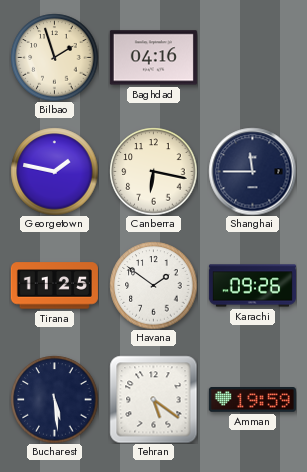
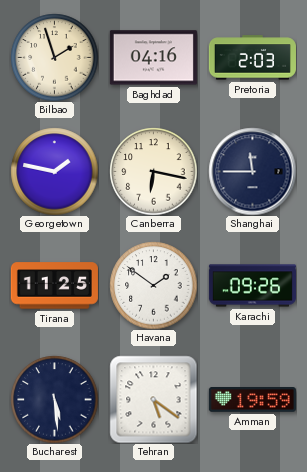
Pretoria: none -> 2:03
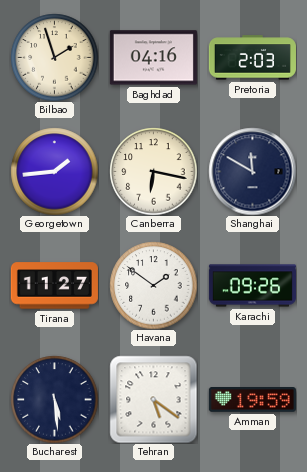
Georgetown: 1:47 -> 1:44
Shanghai: 11:45 -> 11:50
Tirana: 11:25 -> 11:27
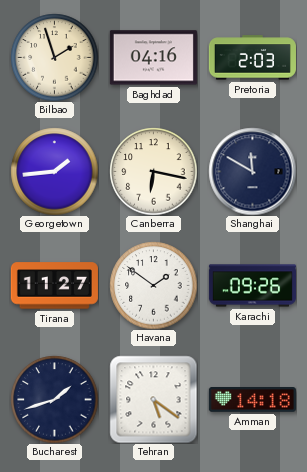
Bucharest: 5:29 -> 1:42
Amman: 19:59 -> 14:18
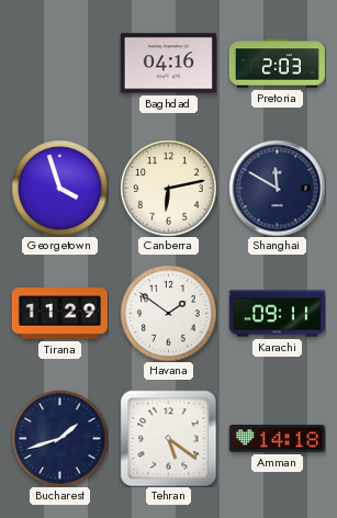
Bilbao: 1:57 -> none
Georgetown: 1:44 -> 3:57
Canberra: 6:17 -> 6:13
Tirana: 11:27 -> 11:29
Karachi: 09:26 -> 09:11
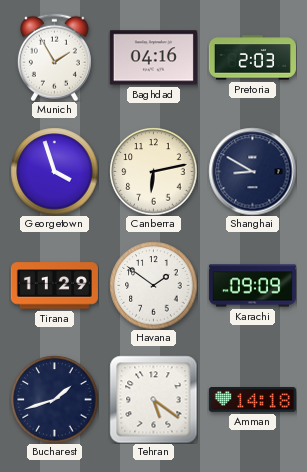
Munich: none -> 1:55
Shanghai: 11:50 -> 8:50
Karachi: 09:11 -> 09:09
